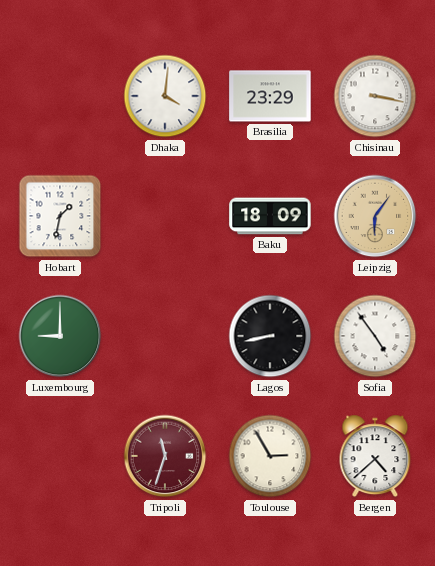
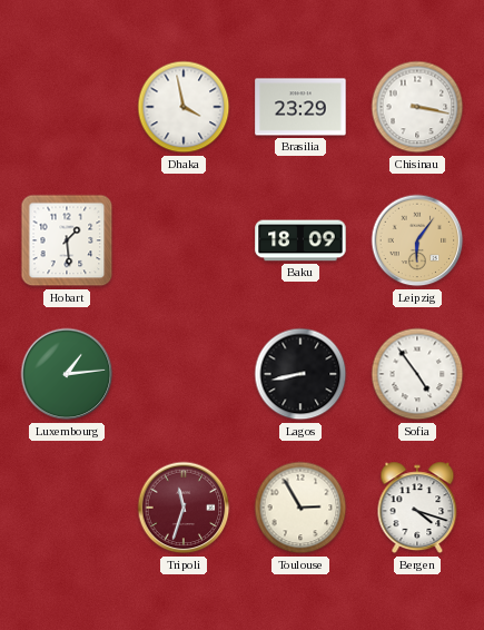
Dhaka: 4:01 -> 3:58
Hobart: 1:32 -> 1:29
Luxembourg: 9:00 -> 1:14
Bergen: 4:38 -> 4:18
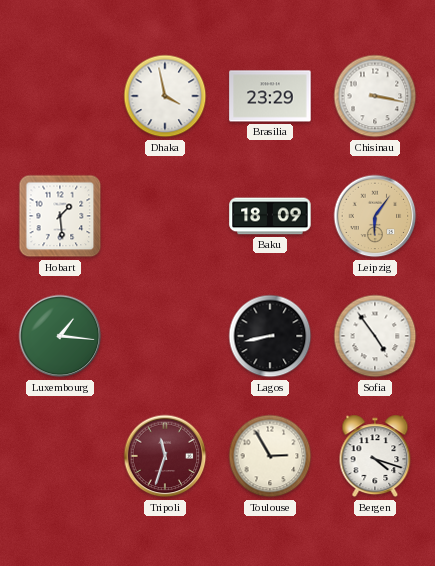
Luxembourg: 1:14 -> 1:16
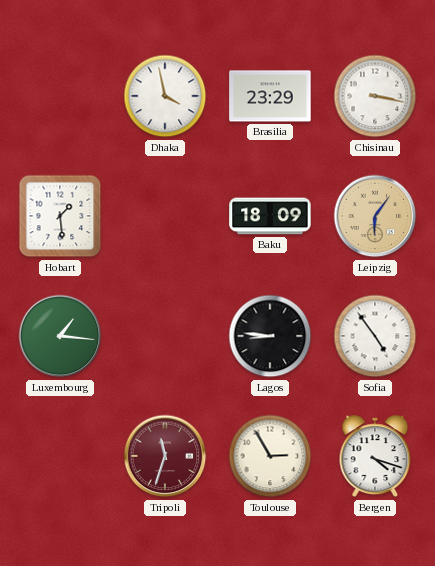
Lagos: 8:43 -> 8:46
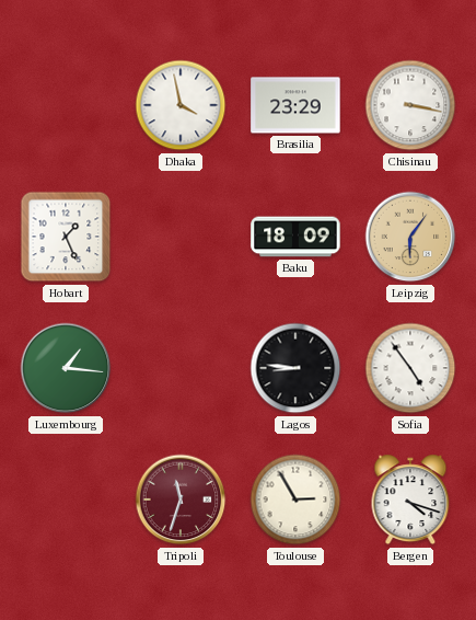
Hobart: 1:29 -> 1:26
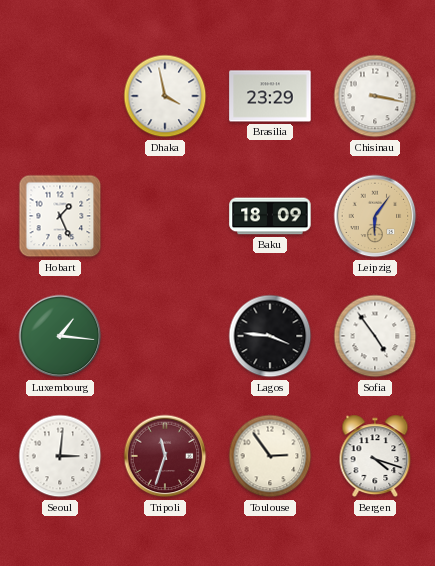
Lagos: 8:46 -> 3:46
Seoul: none -> 3:01
Toulouse: 2:55 -> 2:54
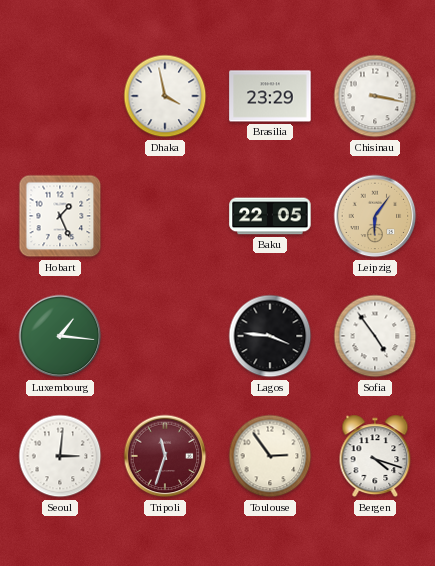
Baku: 18:09 -> 22:05
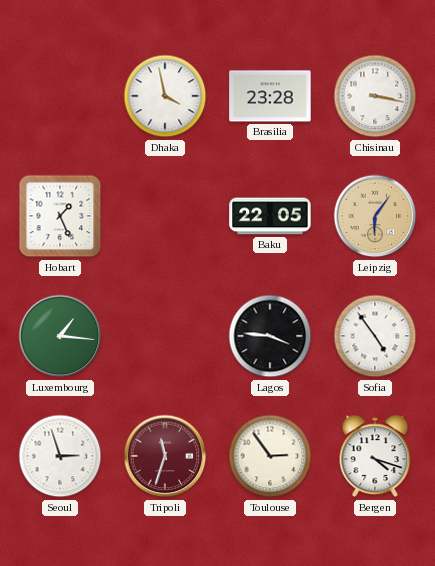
Brasilia: 23:29 -> 23:28
Seoul: 3:01 -> 2:57
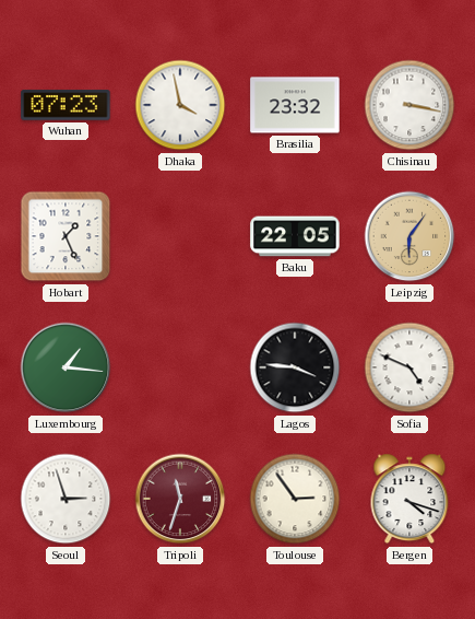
Wuhan: none -> 07:23
Brasilia: 23:28 -> 23:32
Sofia: 4:54 -> 4:49
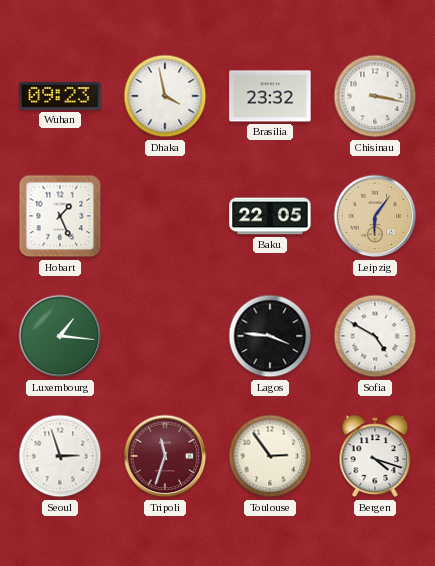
Wuhan: 07:23 -> 09:23
Sofia: 4:49 -> 4:50
